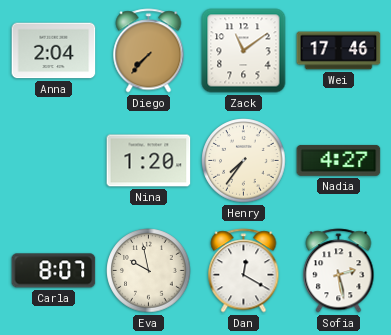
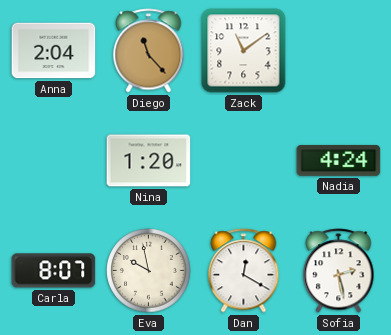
Diego: 7:37 -> 11:23
Wei: 17:46 -> none
Henry: 7:36 -> none
Nadia: 4:27 -> 4:24
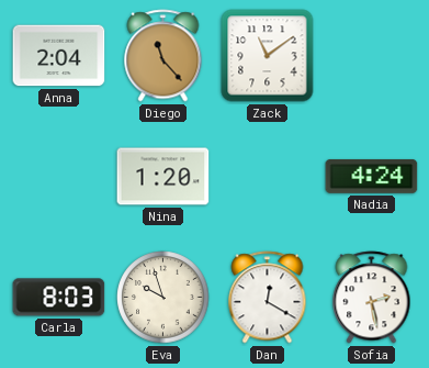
Carla: 8:07 -> 8:03
Eva: 9:58 -> 9:57
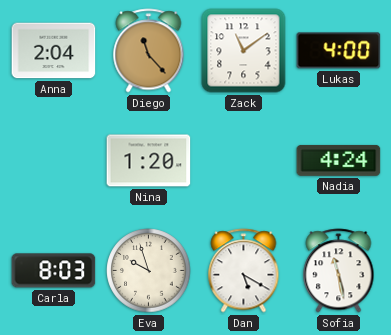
Lukas: none -> 4:00
Dan: 12:20 -> 5:20
Sofia: 2:28 -> 11:28
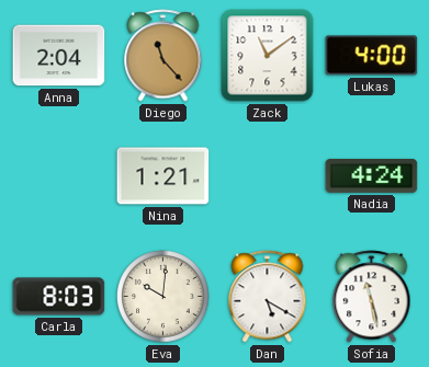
Nina: 1:20 -> 1:21
Eva: 9:57 -> 10:01
